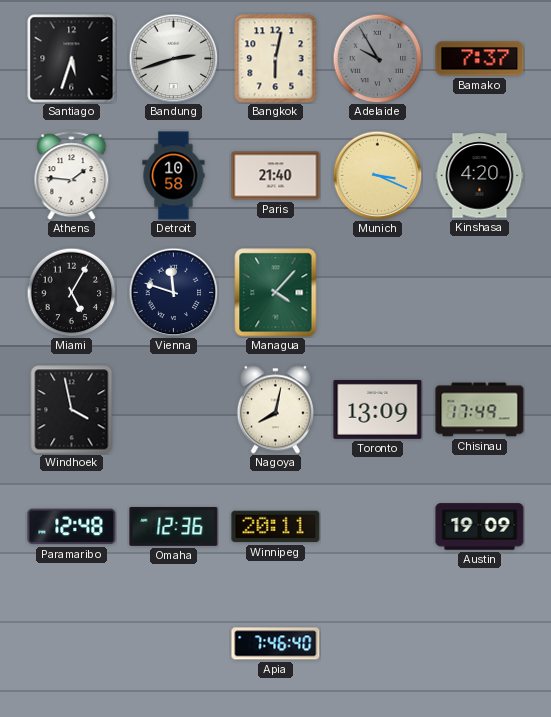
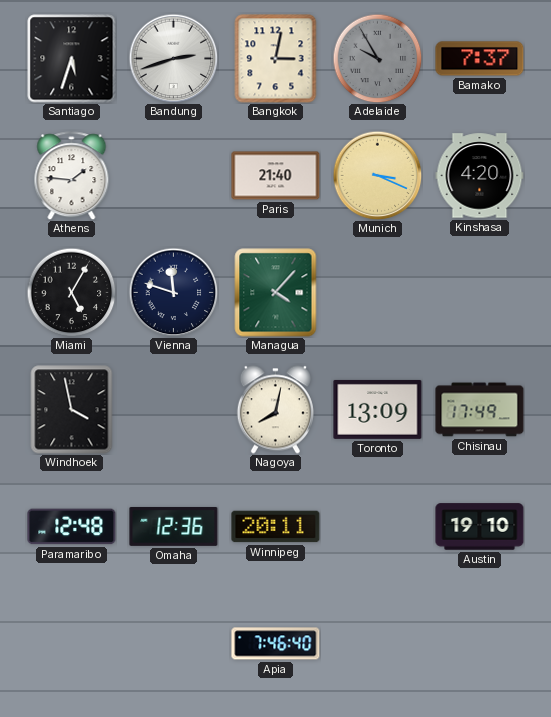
Bangkok: 6:02 -> 3:02
Detroit: 10:58 -> none
Austin: 19:09 -> 19:10
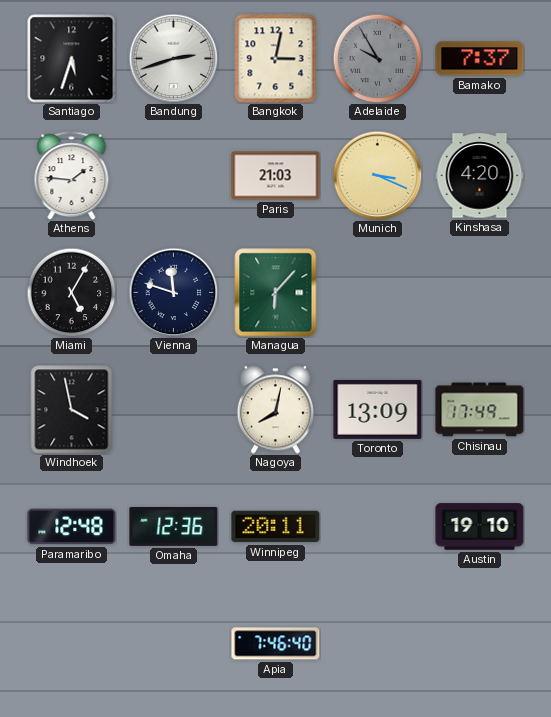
Paris: 21:40 -> 21:03
Managua: 4:07 -> 6:07
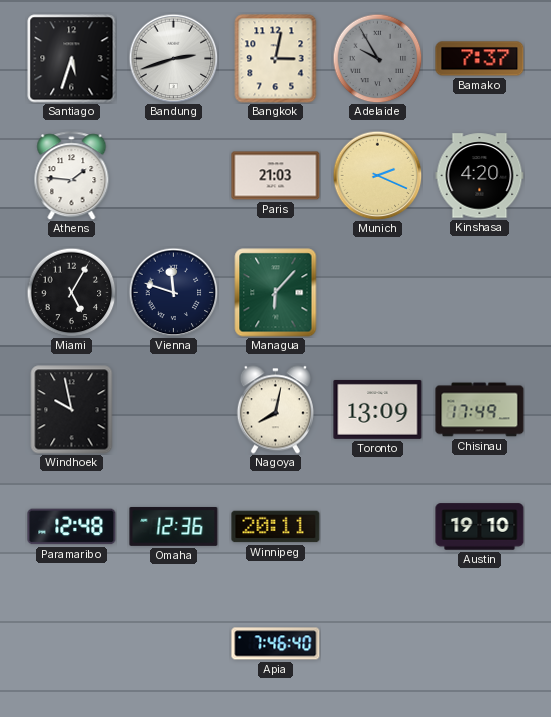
Munich: 3:19 -> 2:19
Windhoek: 3:58 -> 9:58
